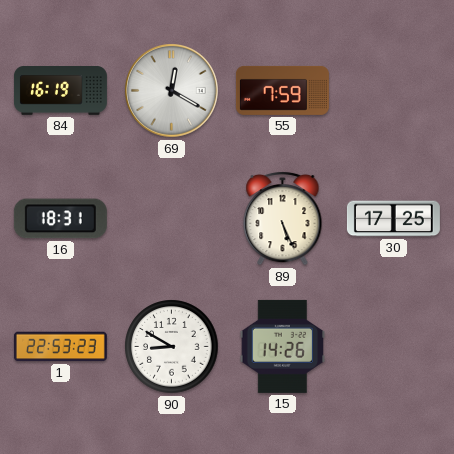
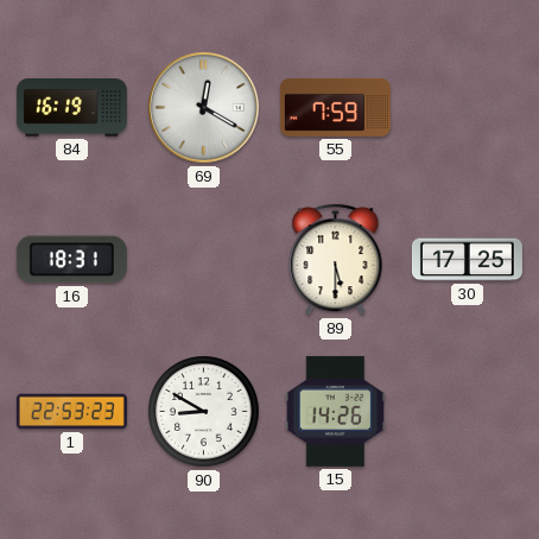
89: 5:26 -> 5:30
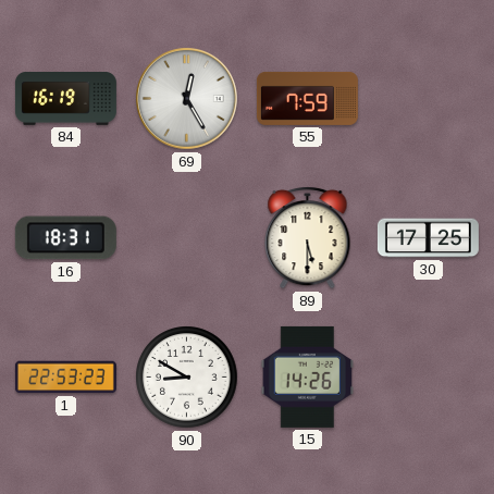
69: 12:20 -> 12:25
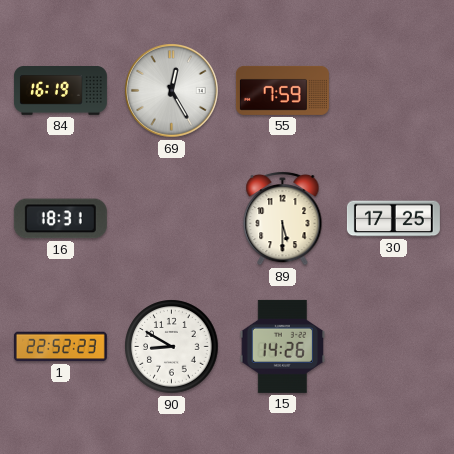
1: 22:53 -> 22:52
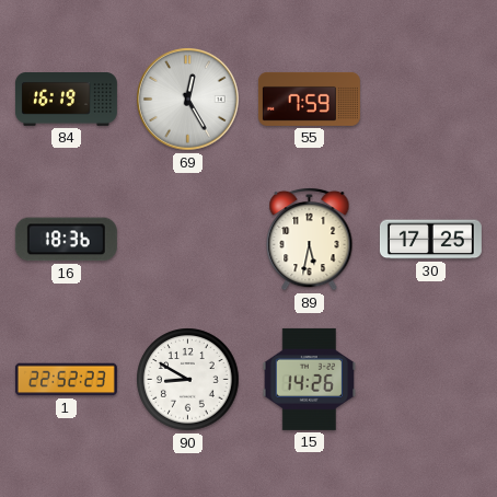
16: 18:31 -> 18:36
89: 5:30 -> 5:32
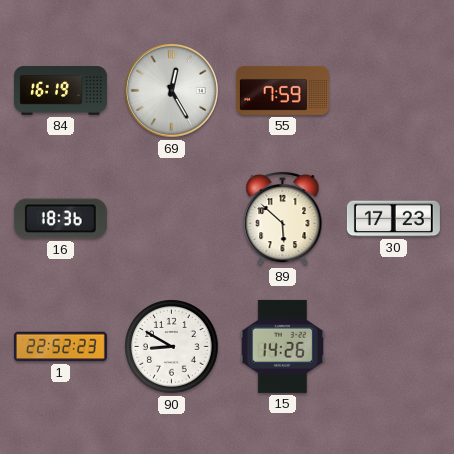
89: 5:32 -> 5:52
30: 17:25 -> 17:23
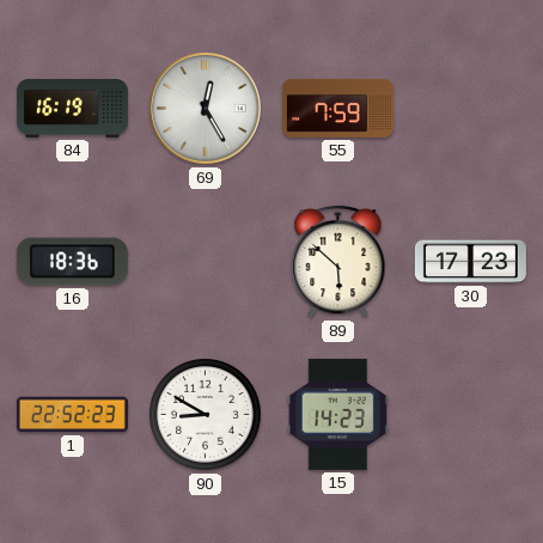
15: 14:26 -> 14:23
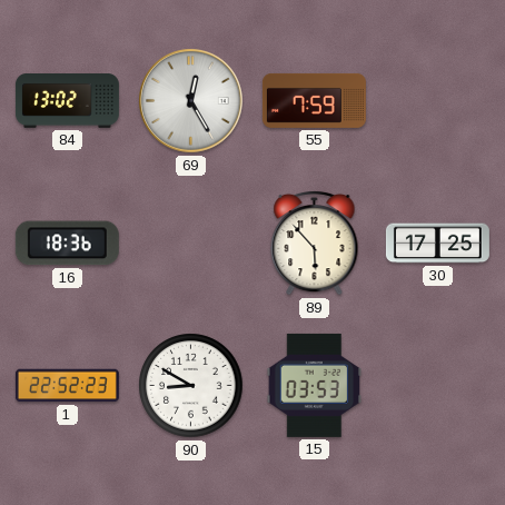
84: 16:19 -> 13:02
89: 5:52 -> 5:53
30: 17:23 -> 17:25
15: 14:23 -> 03:53
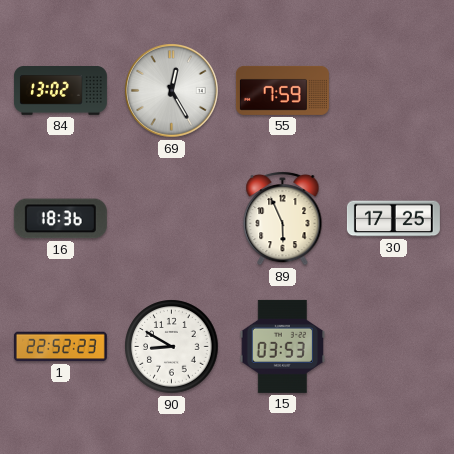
89: 5:53 -> 5:56
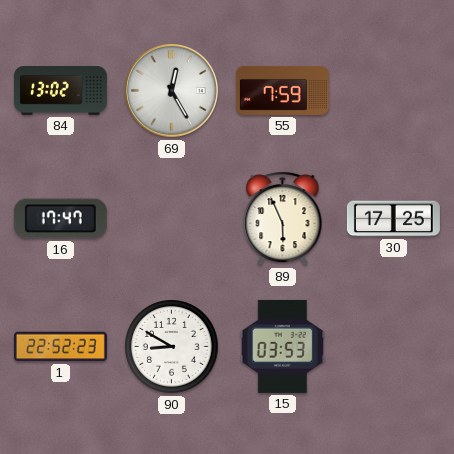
16: 18:36 -> 17:47
